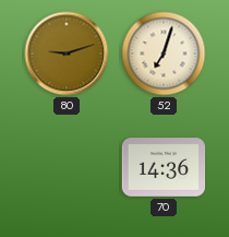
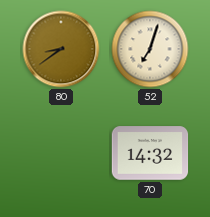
80: 9:12 -> 8:39
70: 14:36 -> 14:32
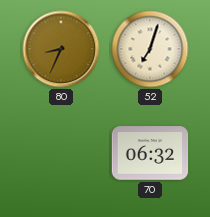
80: 8:39 -> 8:34
70: 14:32 -> 06:32
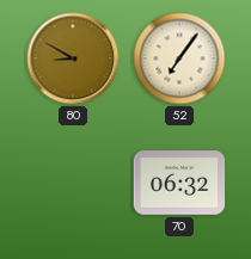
80: 8:34 -> 8:50
52: 7:03 -> 7:06
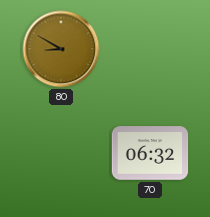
52: 7:06 -> none
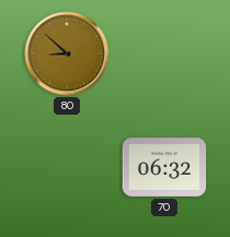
80: 8:50 -> 8:52
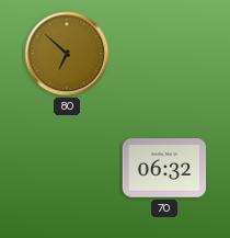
80: 8:52 -> 6:52
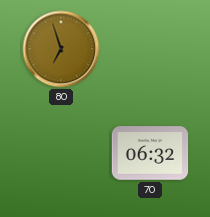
80: 6:52 -> 6:57
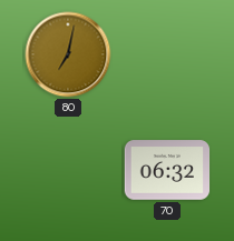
80: 6:57 -> 7:02
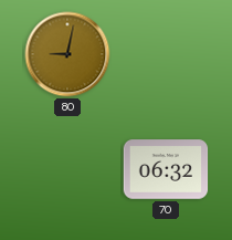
80: 7:02 -> 9:02
